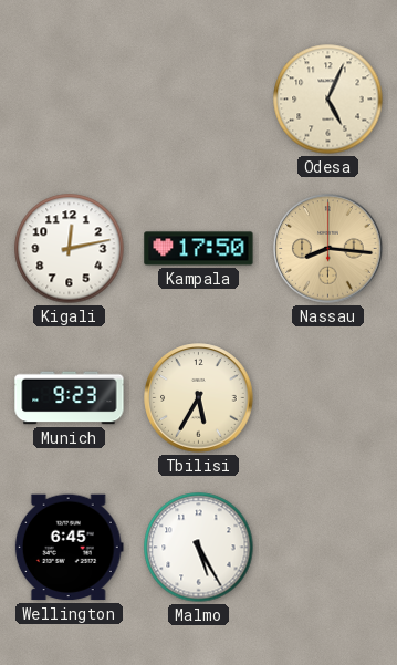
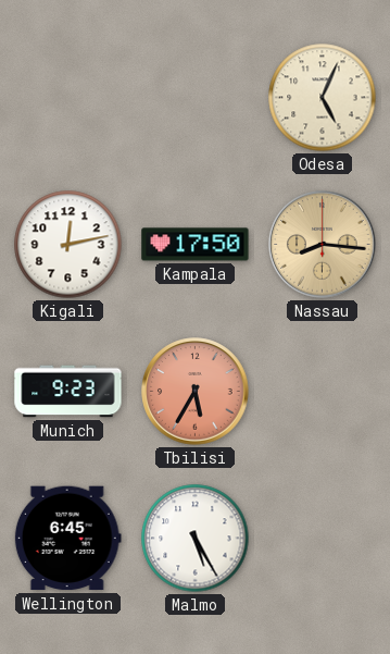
Tbilisi dial: cream -> salmon
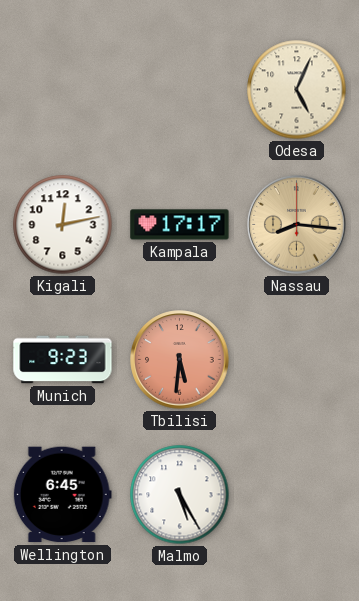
Kampala: 17:50 -> 17:17
Tbilisi: 5:35 -> 5:31
